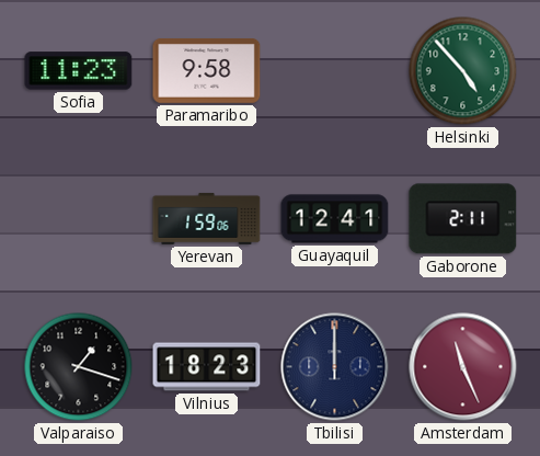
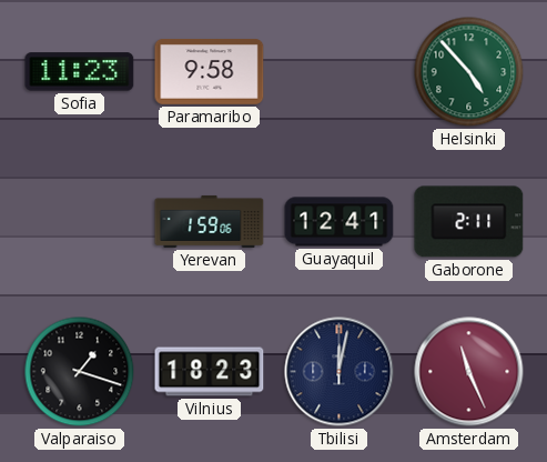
Tbilisi: 12:00 -> 12:02
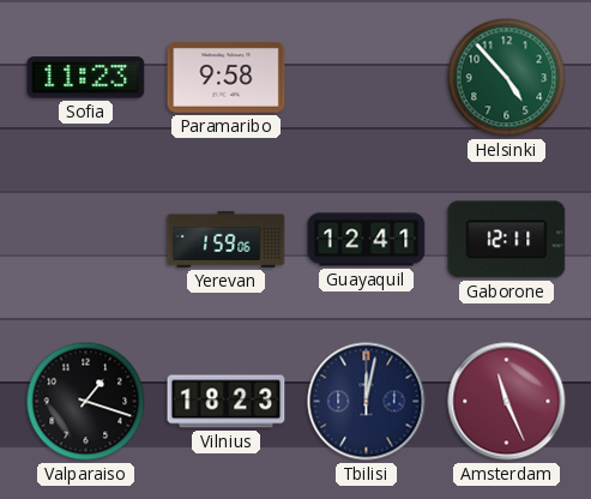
Gaborone: 2:11 -> 12:11
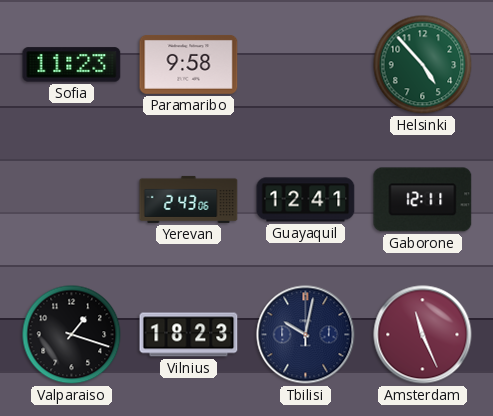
Yerevan: 1:59 -> 2:43
Tbilisi: 12:02 -> 10:02
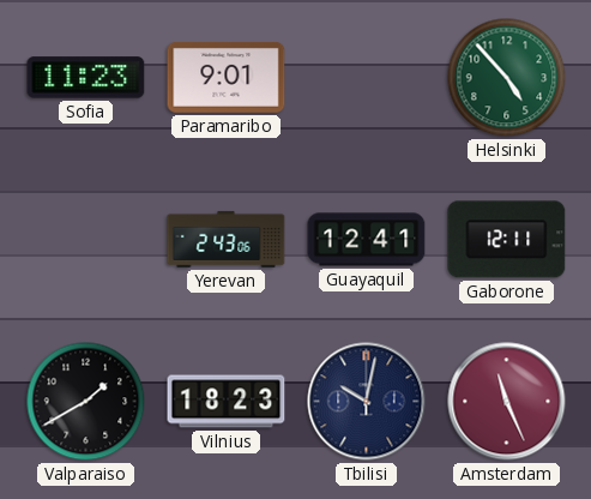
Paramaribo: 9:58 -> 9:01
Valparaiso: 1:18 -> 1:40
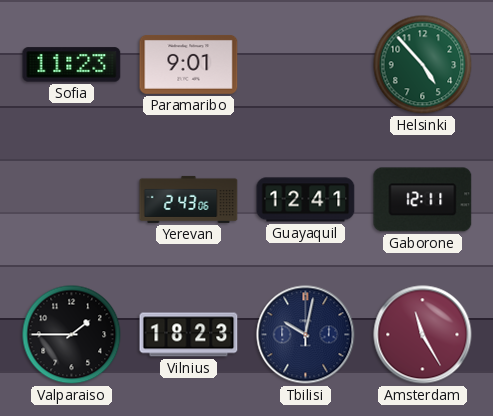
Valparaiso: 1:40 -> 1:45
Amsterdam: 11:26 -> 11:25
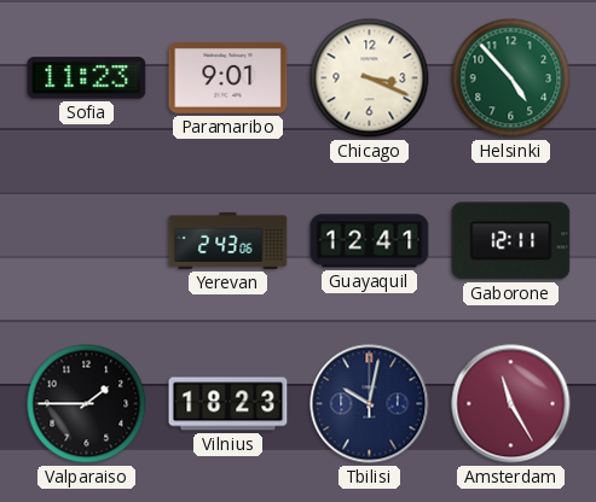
Chicago: none -> 3:19
